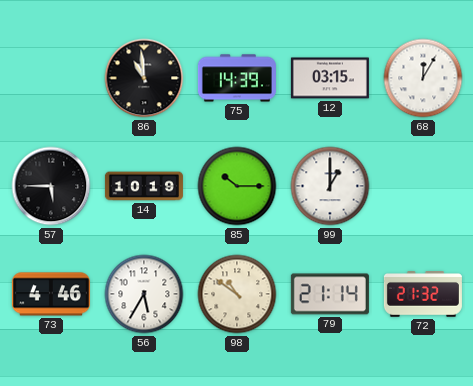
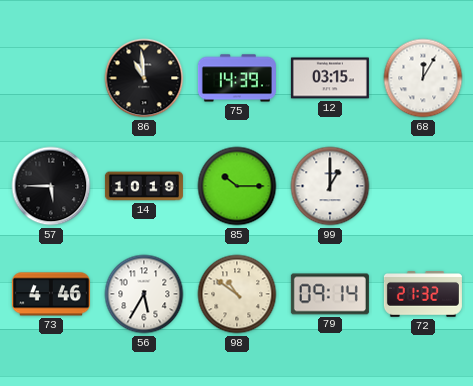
79: 21:14 -> 09:14
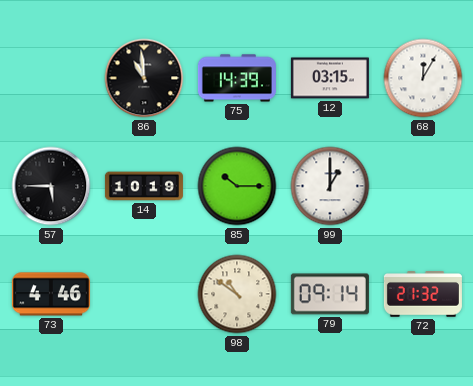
56: 5:35 -> none
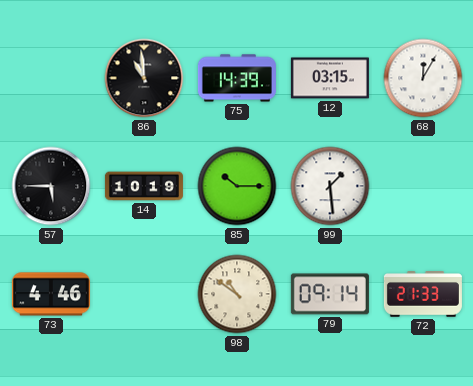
99: 1:00 -> 1:29
72: 21:32 -> 21:33
